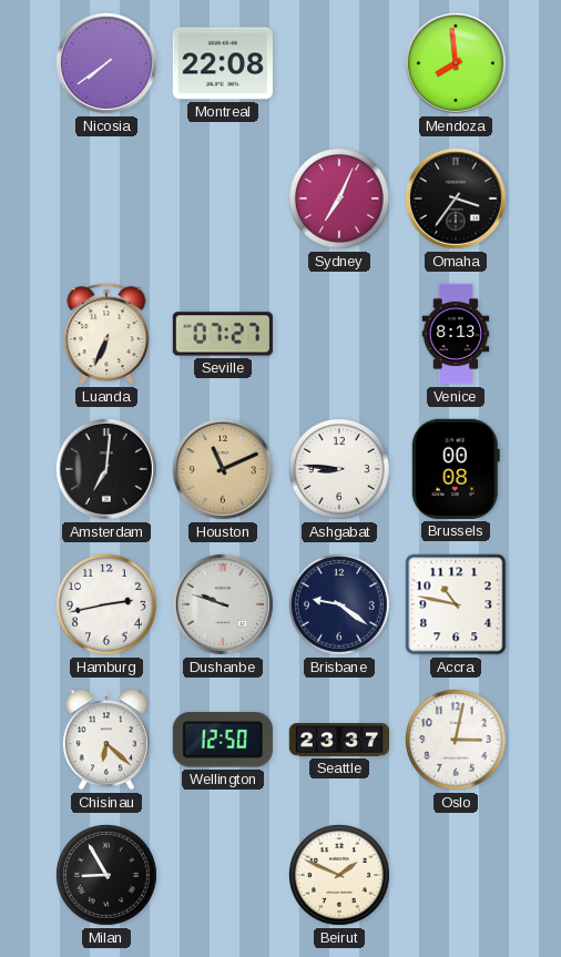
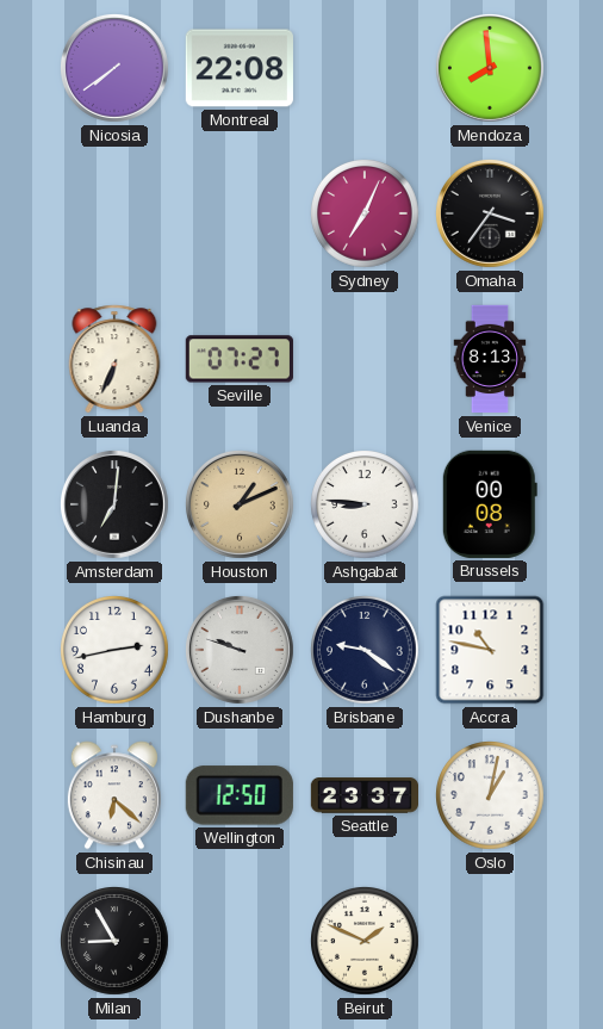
Houston: 11:11 -> 1:11
Oslo: 3:02 -> 1:02
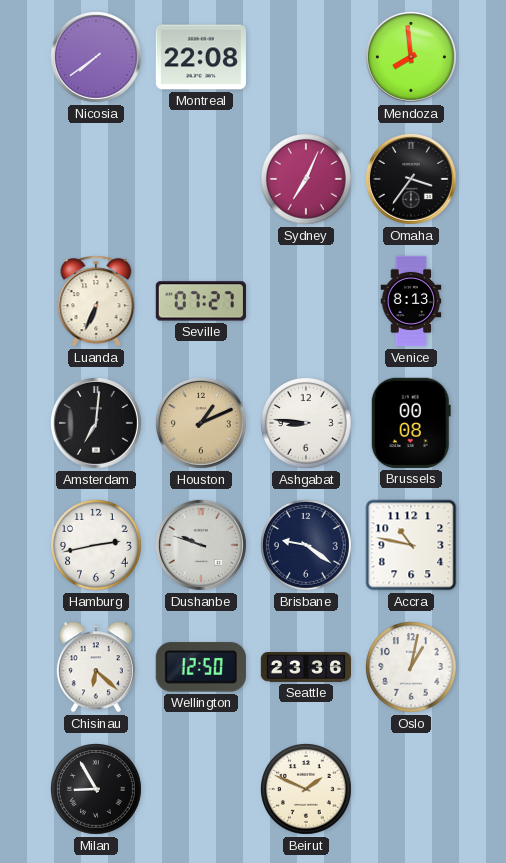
Seattle: 23:37 -> 23:36
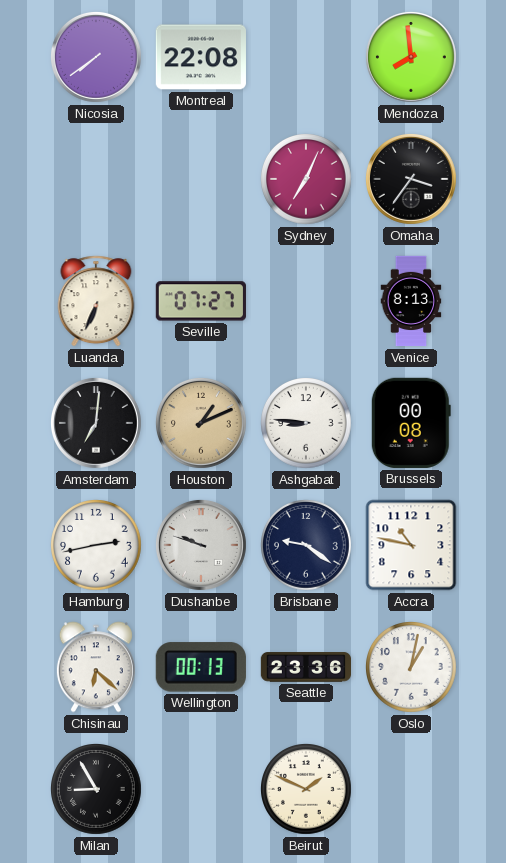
Wellington: 12:50 -> 00:13
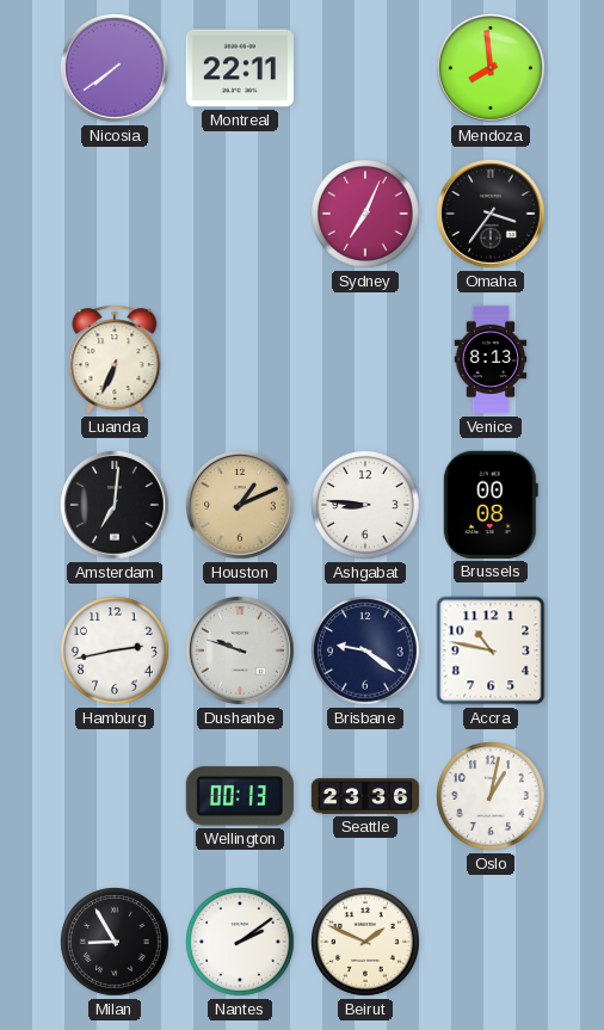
Montreal: 22:08 -> 22:11
Seville: 07:27 -> none
Chisinau: 6:22 -> none
Nantes: none -> 2:09
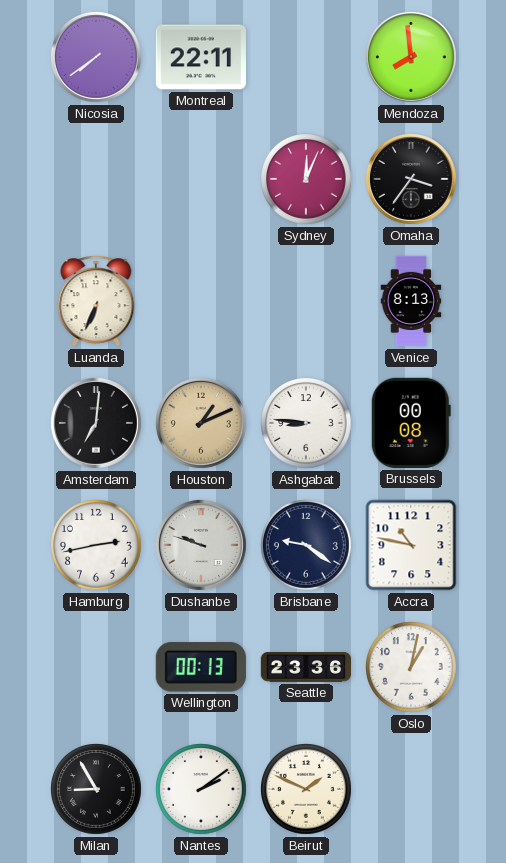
Sydney: 7:04 -> 12:04
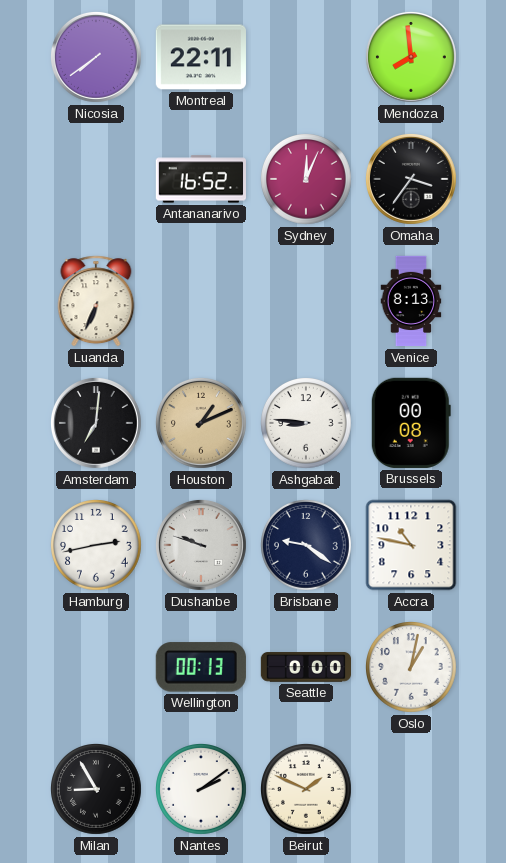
Antananarivo: none -> 16:52
Seattle: 23:36 -> 0:00
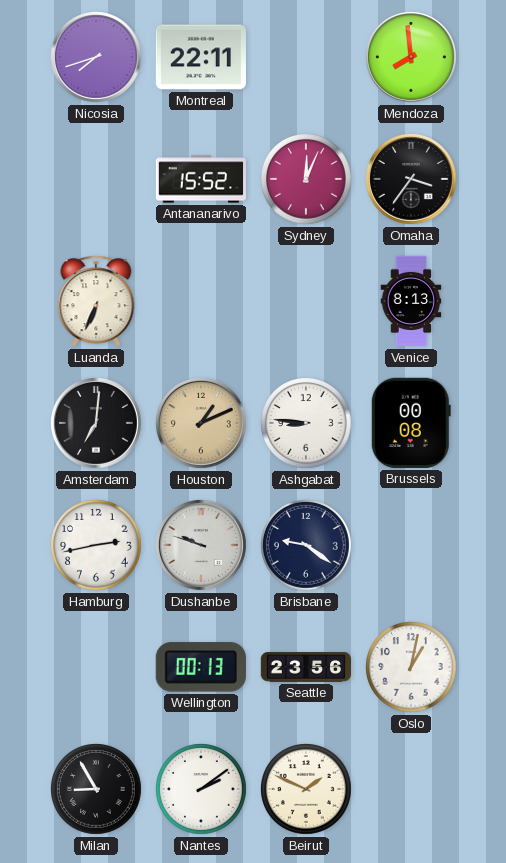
Nicosia: 7:39 -> 7:42
Antananarivo: 16:52 -> 15:52
Accra: 10:47 -> none
Seattle: 0:00 -> 23:56
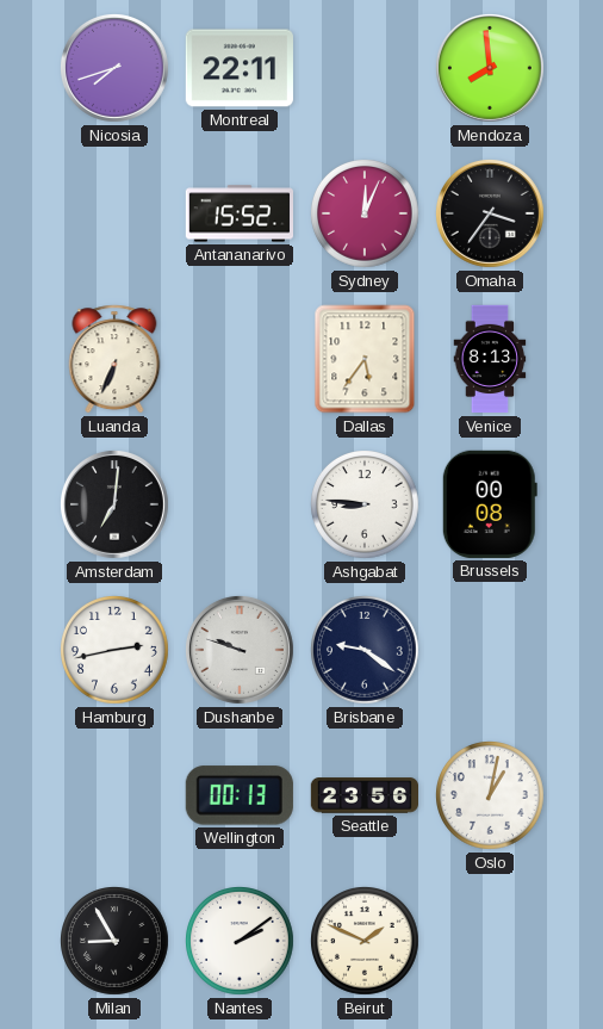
Dallas: none -> 5:36
Houston: 1:11 -> none
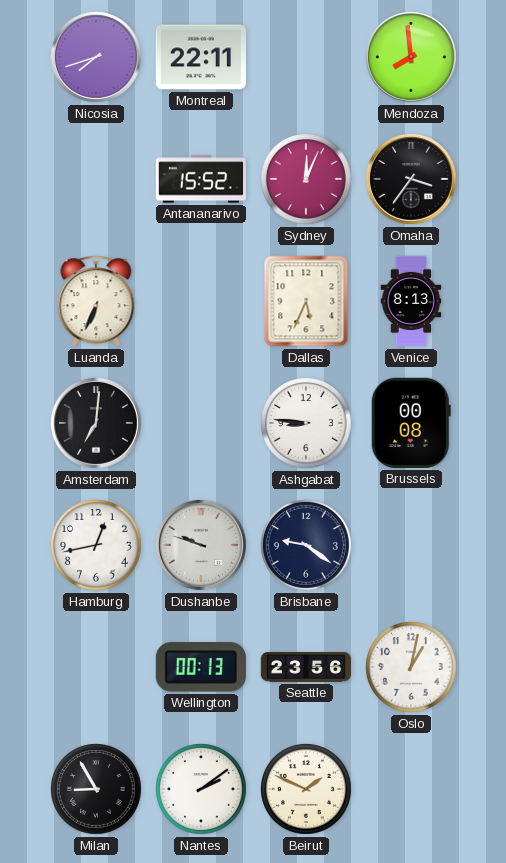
Dallas: 5:36 -> 5:34
Hamburg: 2:43 -> 12:43
